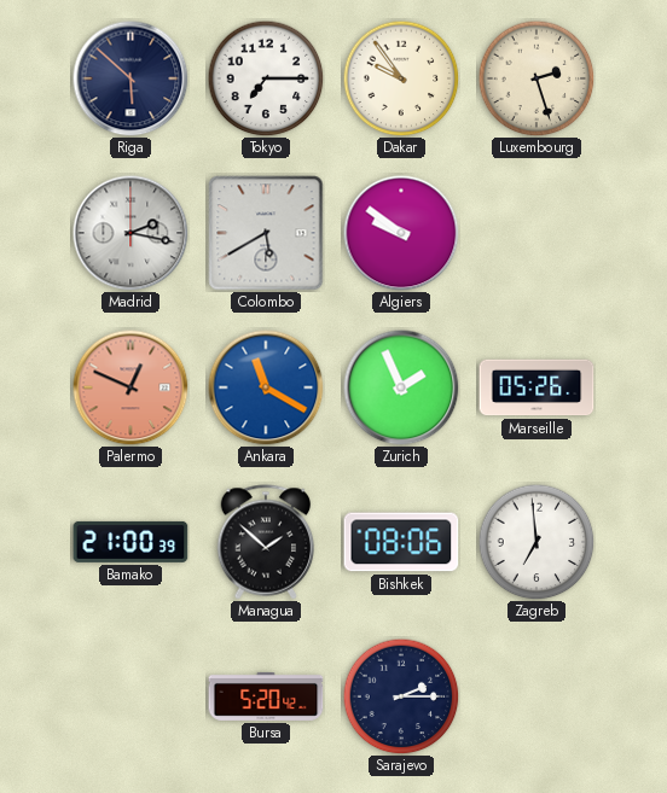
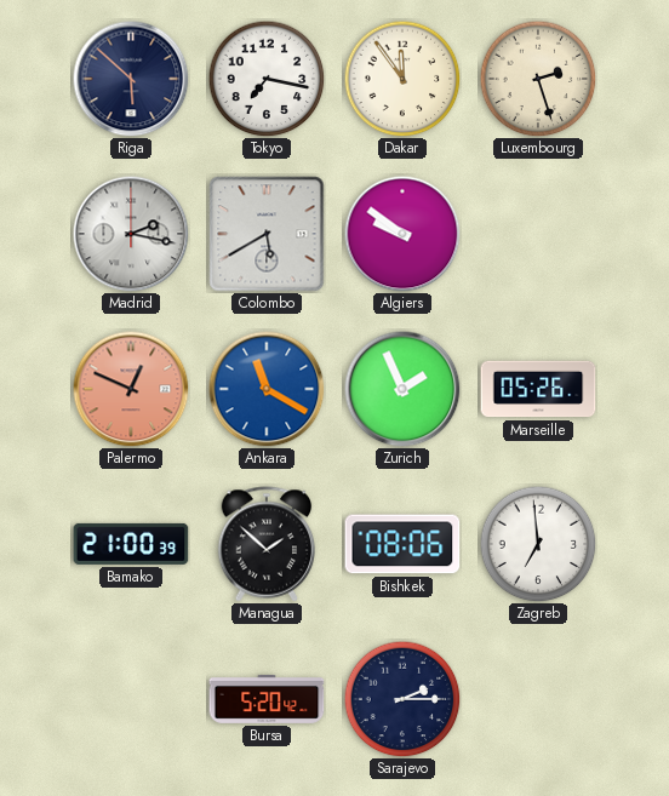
Tokyo: 7:15 -> 7:17
Dakar: 9:54 -> 11:54
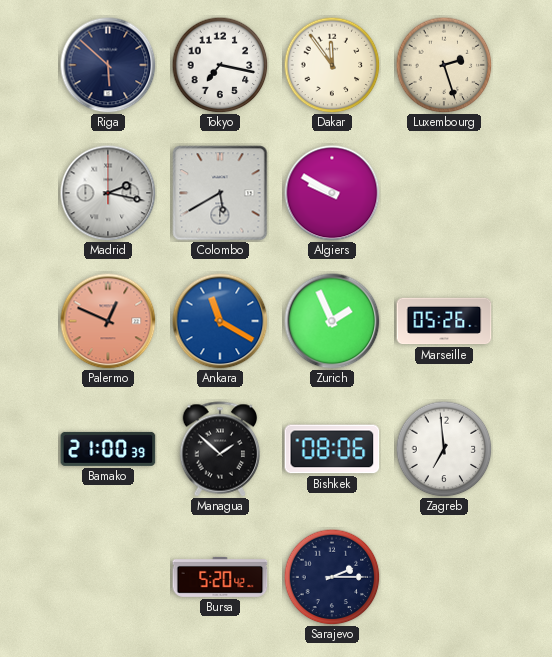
Algiers: 9:51 -> 9:50
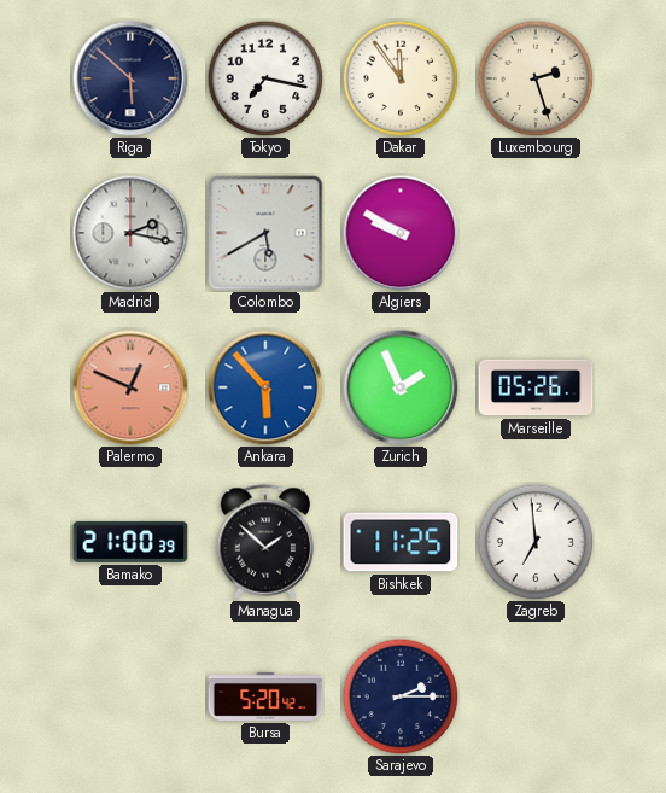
Ankara: 11:20 -> 5:53
Bishkek: 08:06 -> 11:25
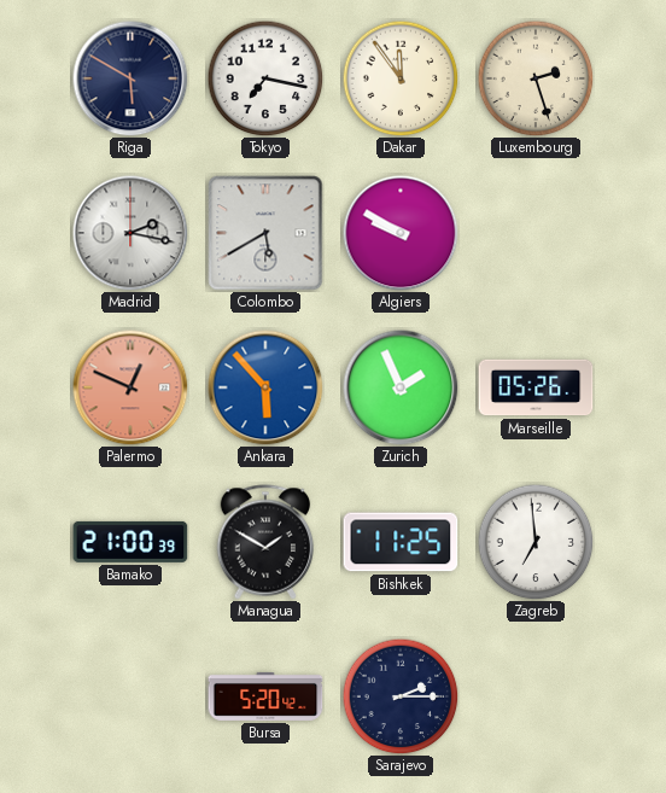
Riga: 5:52 -> 5:50
Managua: 1:52 -> 1:50
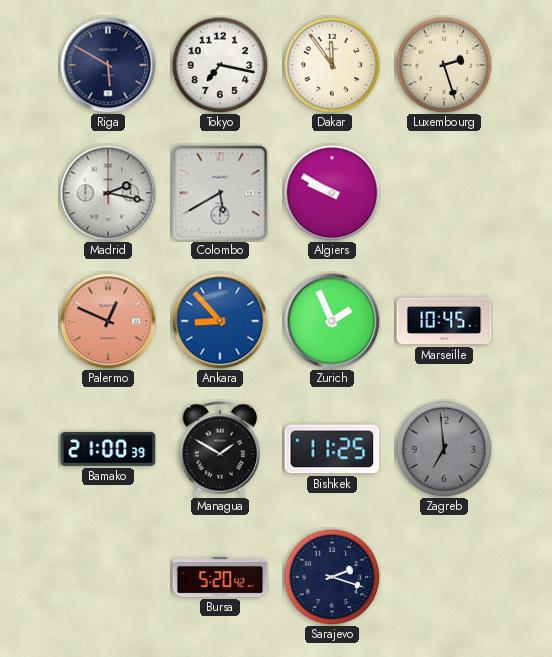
Ankara: 5:53 -> 8:53
Marseille: 05:26 -> 10:45
Zagreb dial: white -> grey
Sarajevo: 2:15 -> 2:18
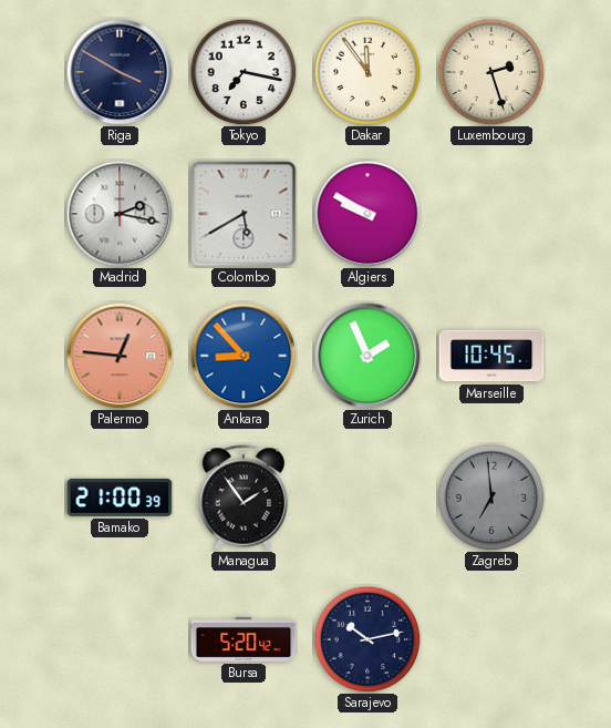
Riga: 5:50 -> 3:50
Palermo: 12:49 -> 12:46
Managua: 1:50 -> 1:54
Bishkek: 11:25 -> none
Sarajevo: 2:18 -> 10:13
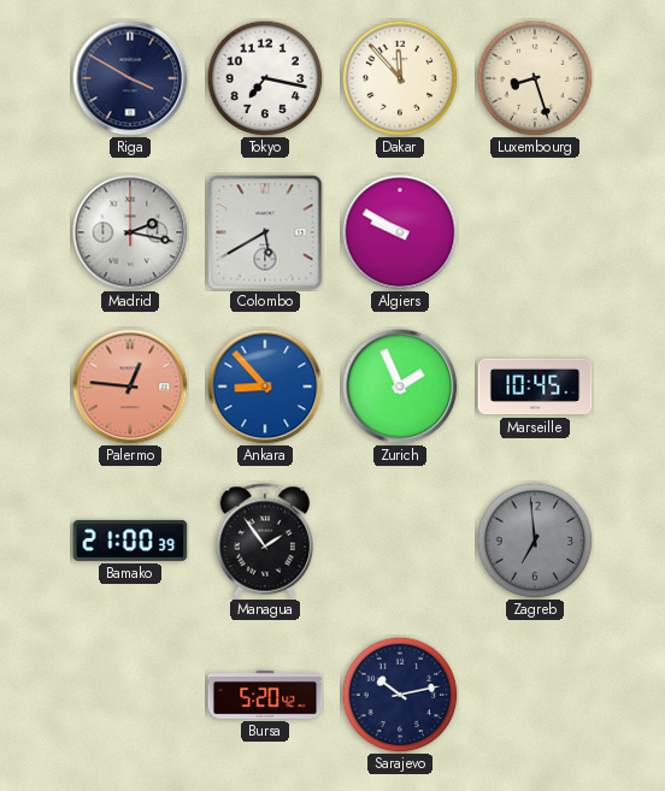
Dakar: 11:54 -> 11:53
Luxembourg: 2:27 -> 8:27
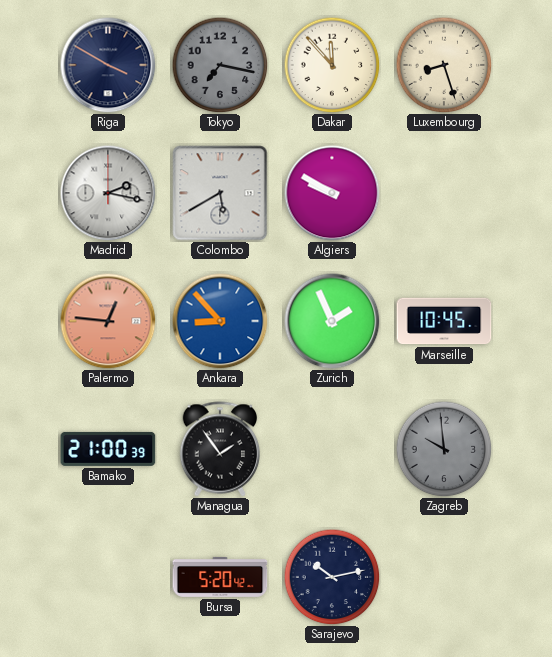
Tokyo dial: white -> grey
Zagreb: 6:59 -> 9:59
